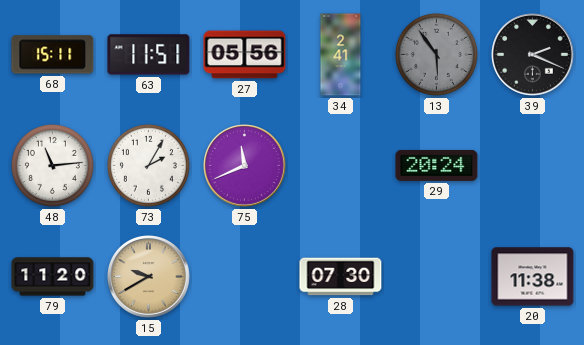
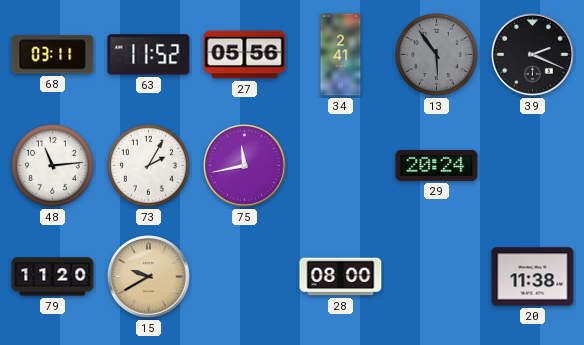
68: 15:11 -> 03:11
63: 11:51 -> 11:52
75: 11:41 -> 11:43
28: 07:30 -> 08:00
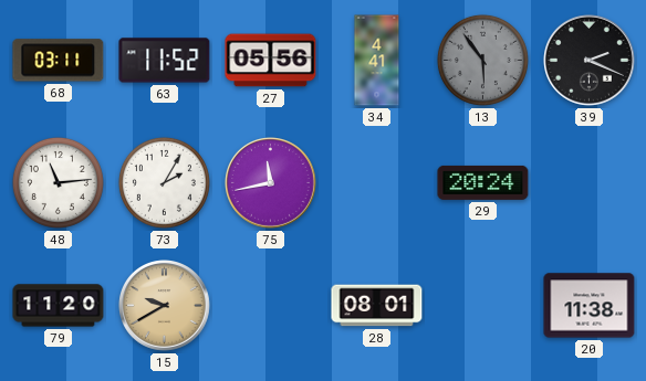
34: 2:41 -> 4:41
28: 08:00 -> 08:01
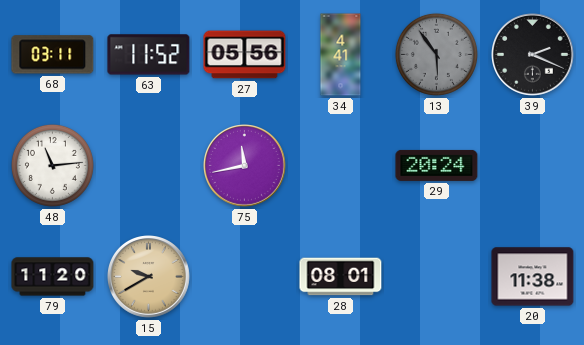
73: 2:05 -> none
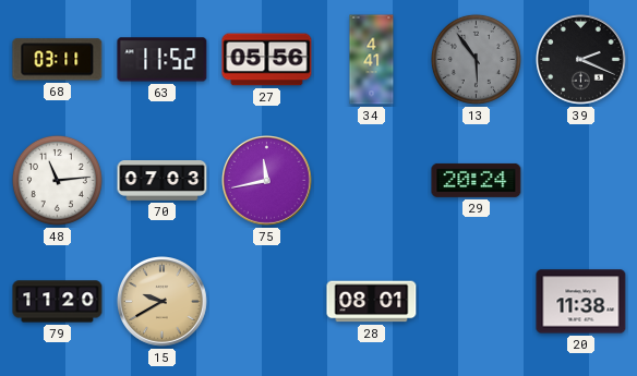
70: none -> 07:03
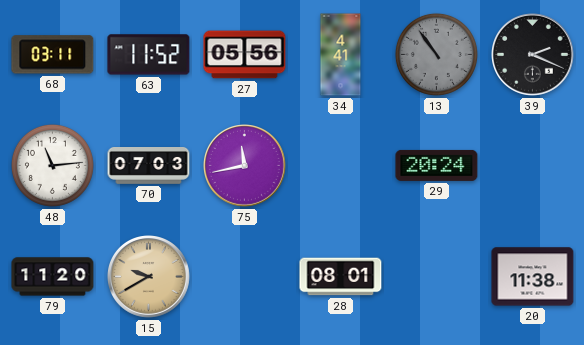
13: 5:54 -> 10:54
